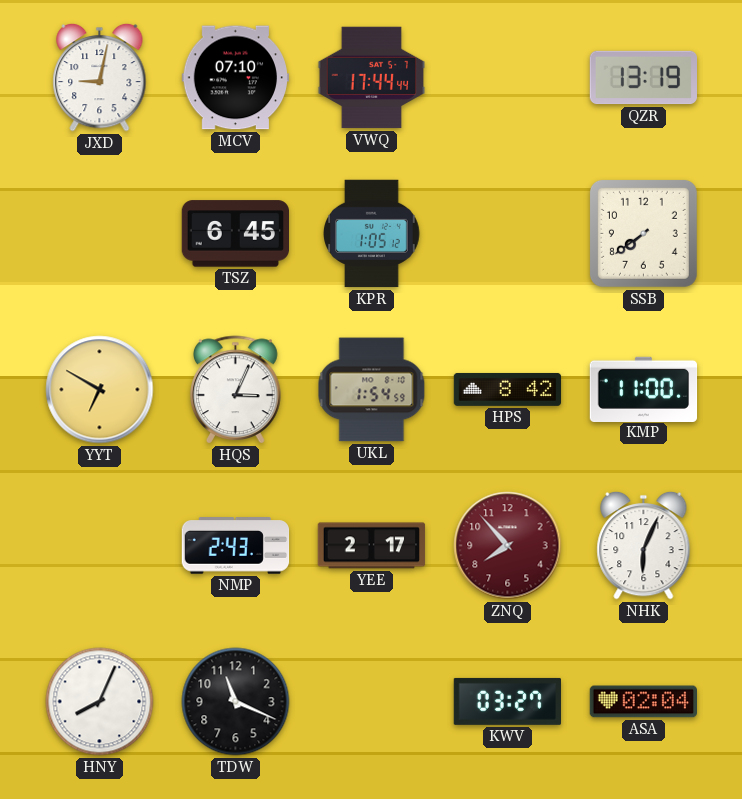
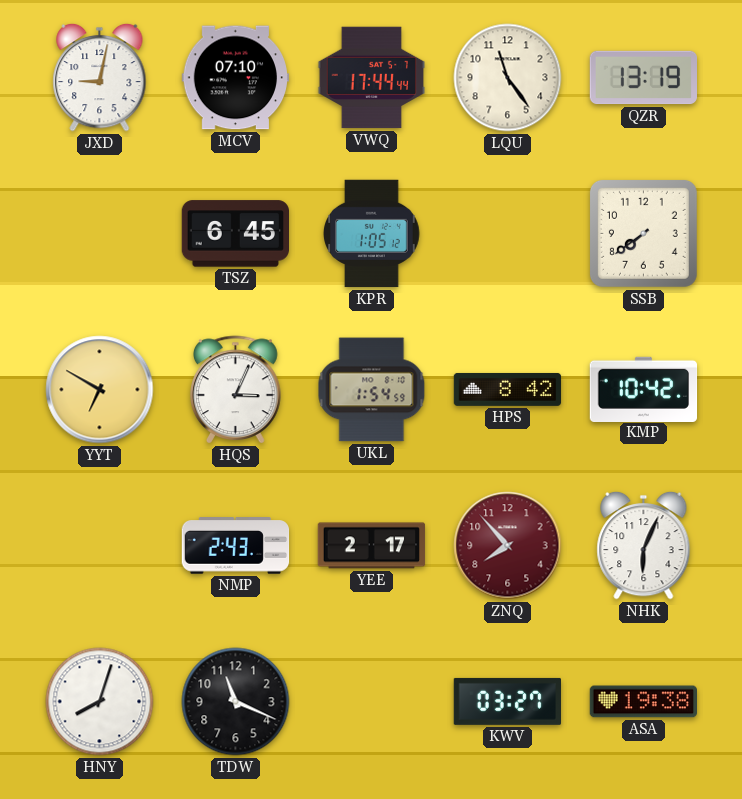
LQU: none -> 11:24
KMP: 11:00 -> 10:42
HNY: 8:04 -> 8:03
ASA: 02:04 -> 19:38
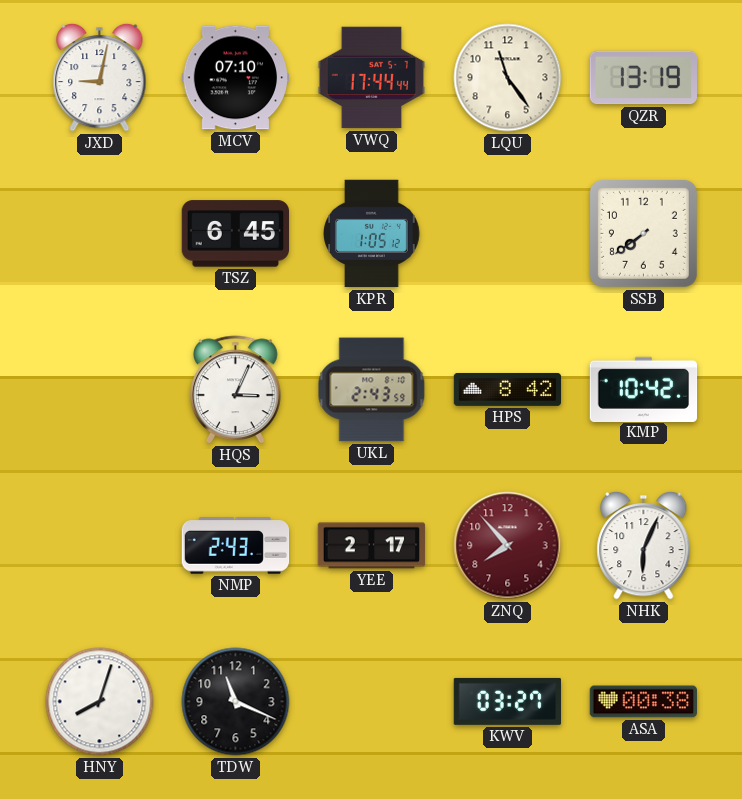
YYT: 6:50 -> none
UKL: 1:54 -> 2:43
ASA: 19:38 -> 00:38
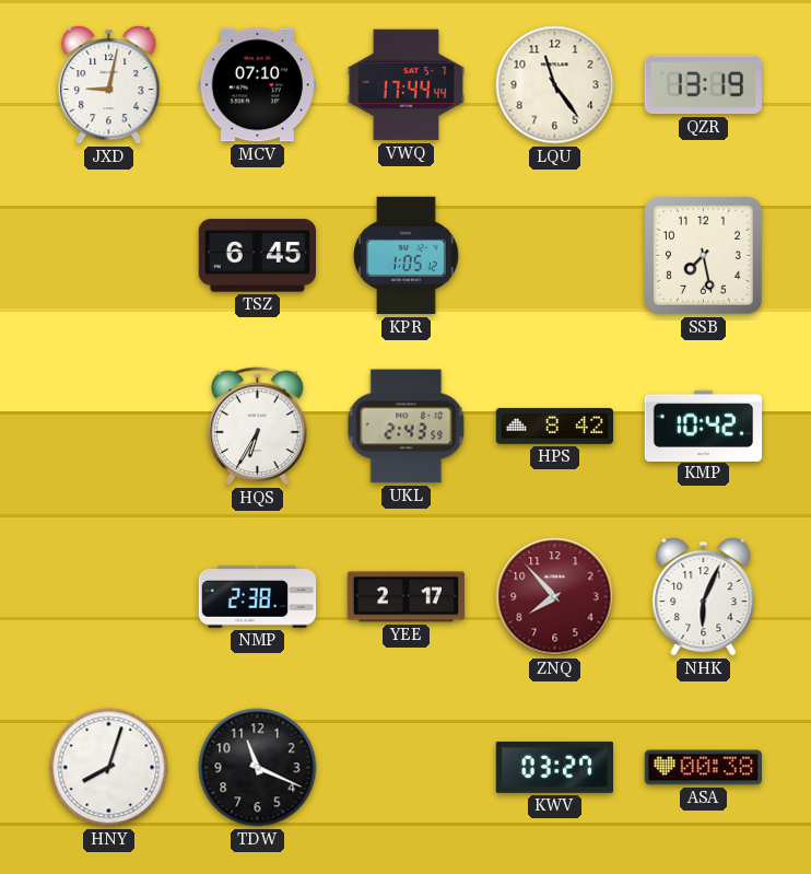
SSB: 7:39 -> 7:28
HQS: 3:04 -> 6:35
NMP: 2:43 -> 2:38
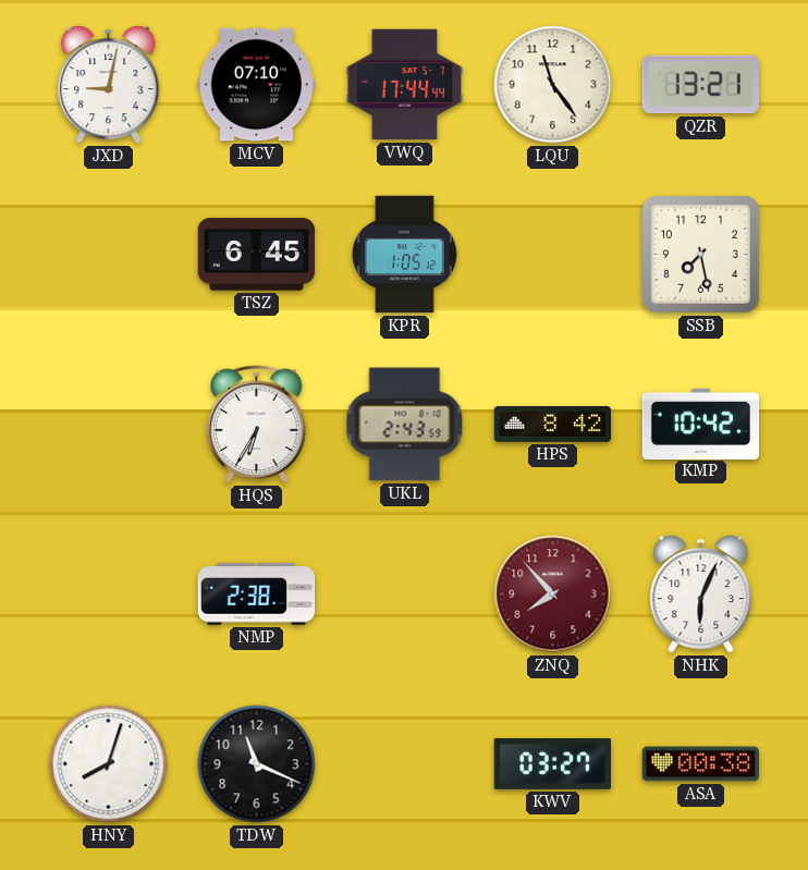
QZR: 13:19 -> 13:21
YEE: 2:17 -> none
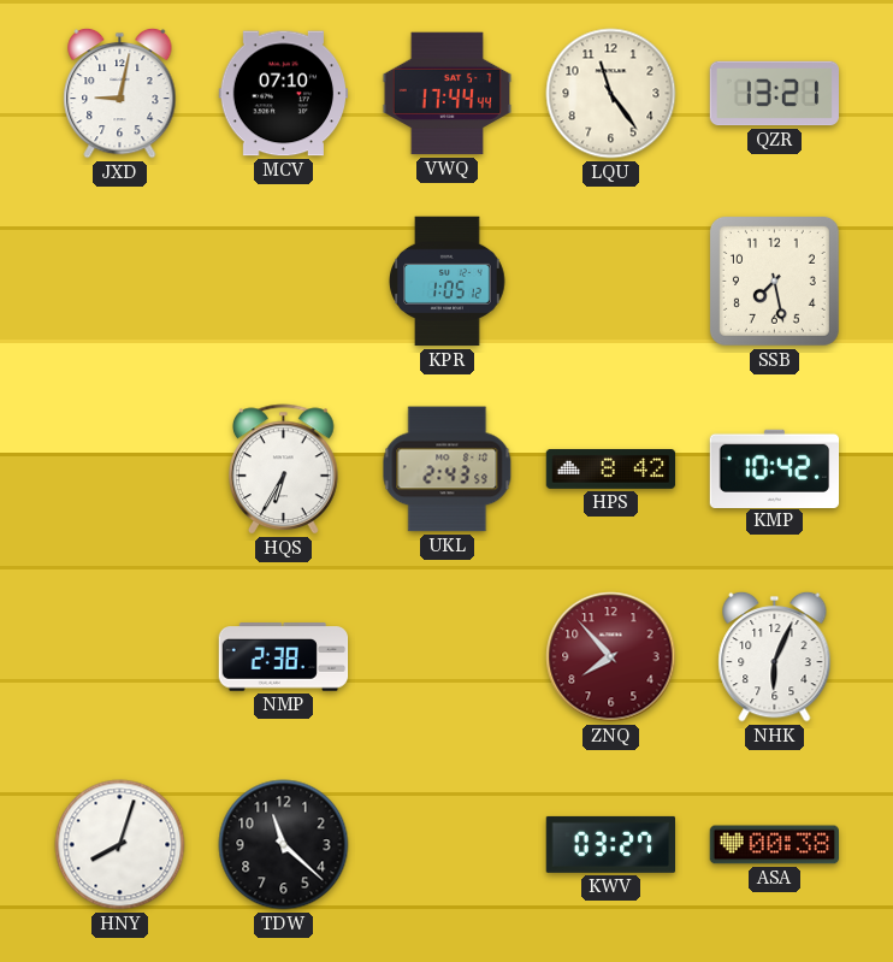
TSZ: 6:45 -> none
TDW: 11:19 -> 11:22
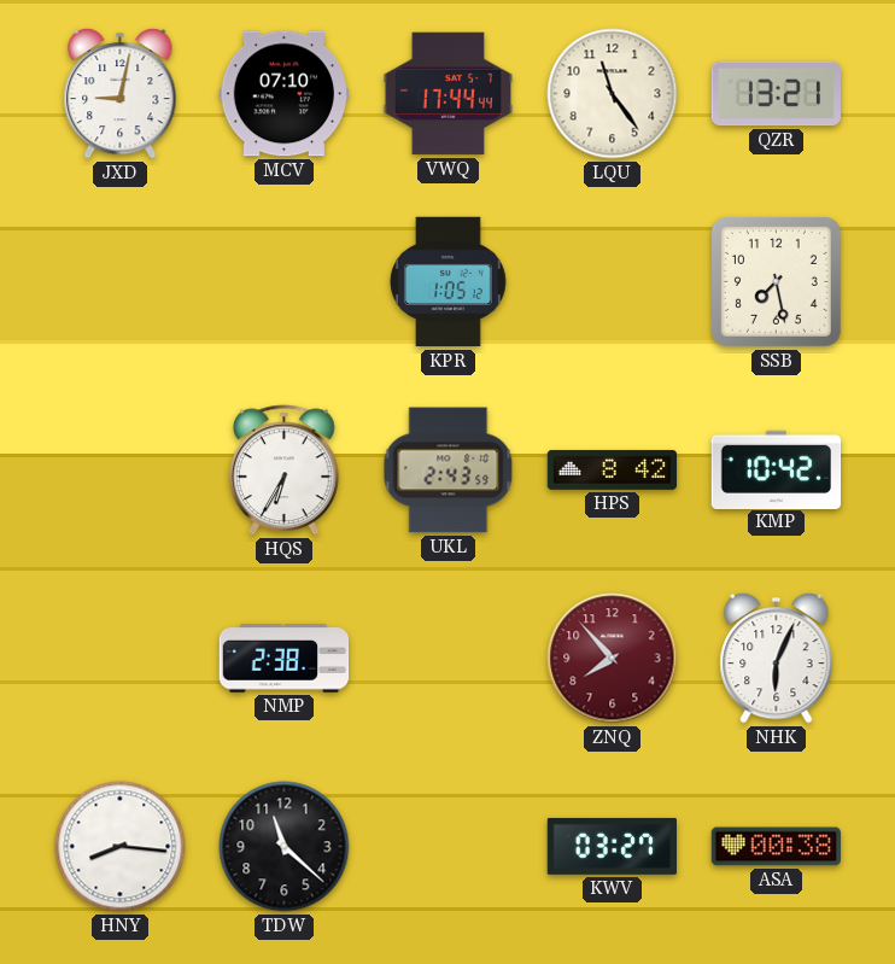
HNY: 8:03 -> 8:16
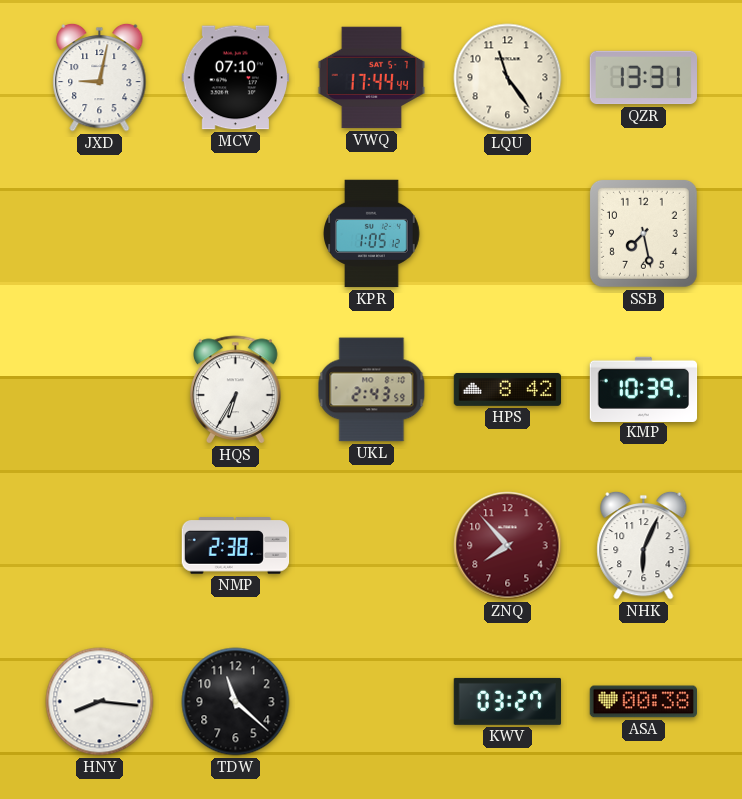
QZR: 13:21 -> 13:31
KMP: 10:42 -> 10:39
